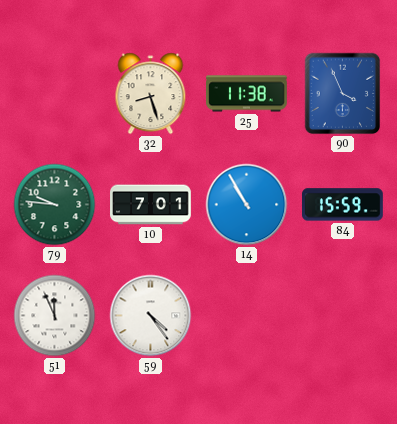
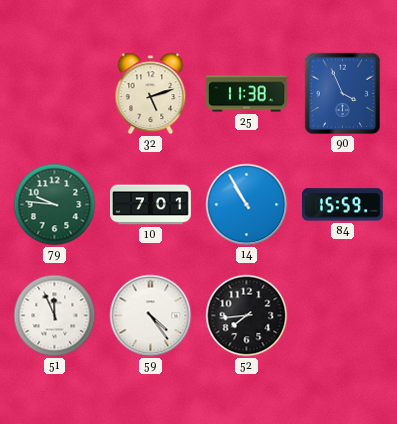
32: 8:27 -> 5:12
52: none -> 7:44
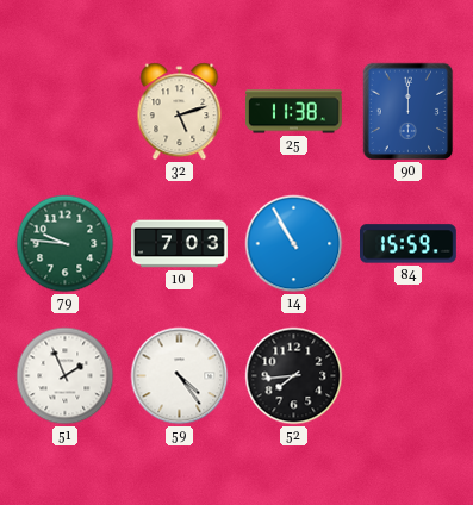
90: 3:56 -> 12:00
10: 7:01 -> 7:03
51: 11:56 -> 1:56
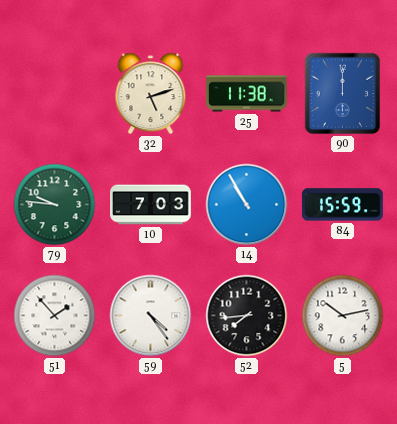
51: 1:56 -> 1:53
5: none -> 10:13
